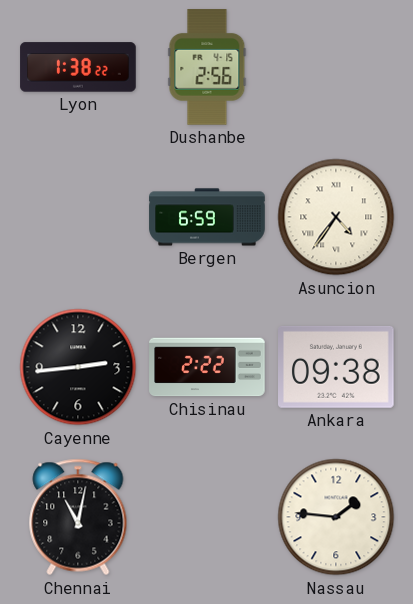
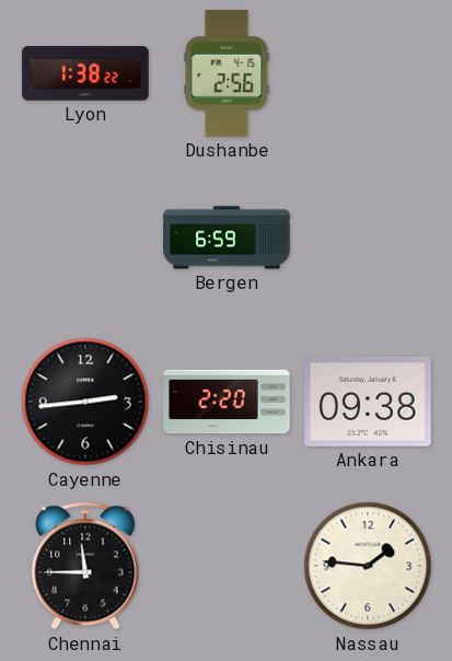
Asuncion: 4:36 -> none
Chisinau: 2:22 -> 2:20
Chennai: 11:02 -> 11:45
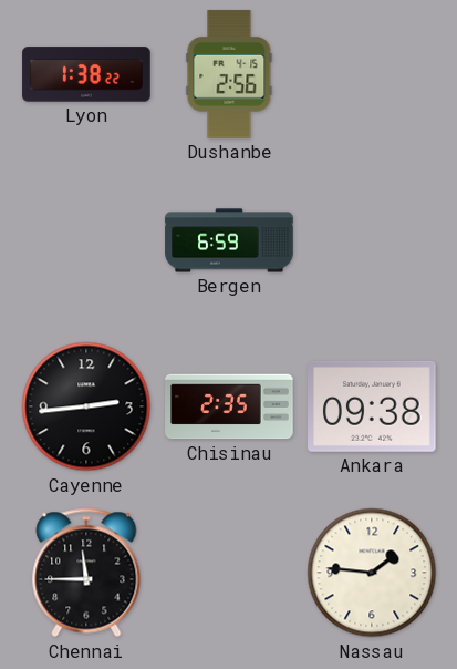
Chisinau: 2:20 -> 2:35
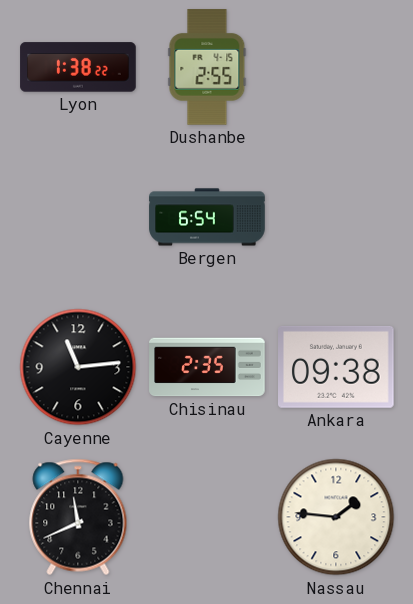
Dushanbe: 2:56 -> 2:55
Bergen: 6:59 -> 6:54
Cayenne: 2:44 -> 11:14
Chennai: 11:45 -> 11:41
